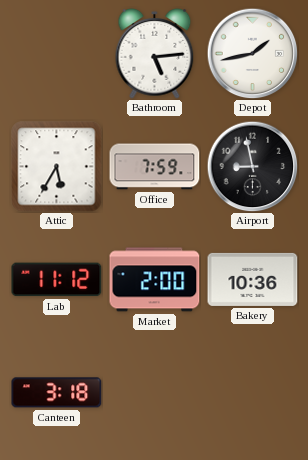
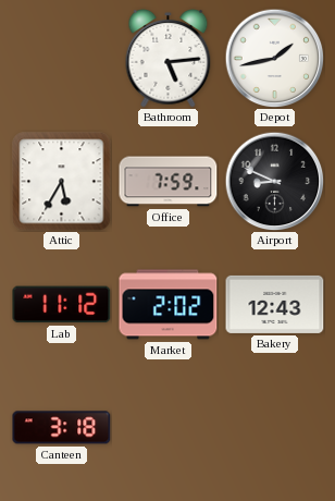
Airport: 8:58 -> 8:49
Market: 2:00 -> 2:02
Bakery: 10:36 -> 12:43
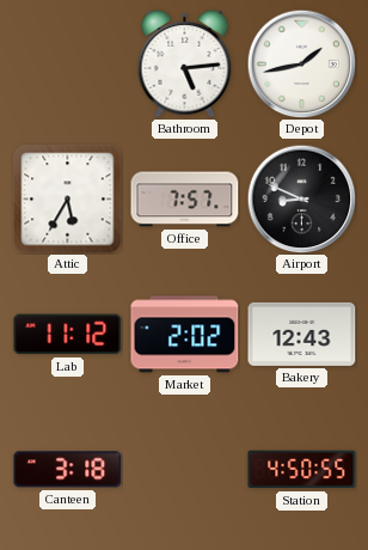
Office: 7:59 -> 7:57
Station: none -> 4:50
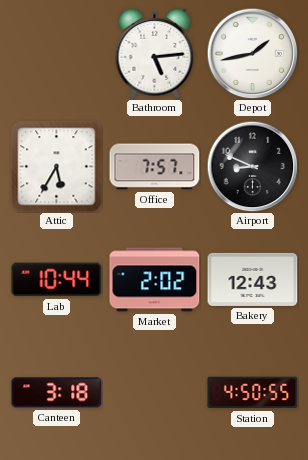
Lab: 11:12 -> 10:44
